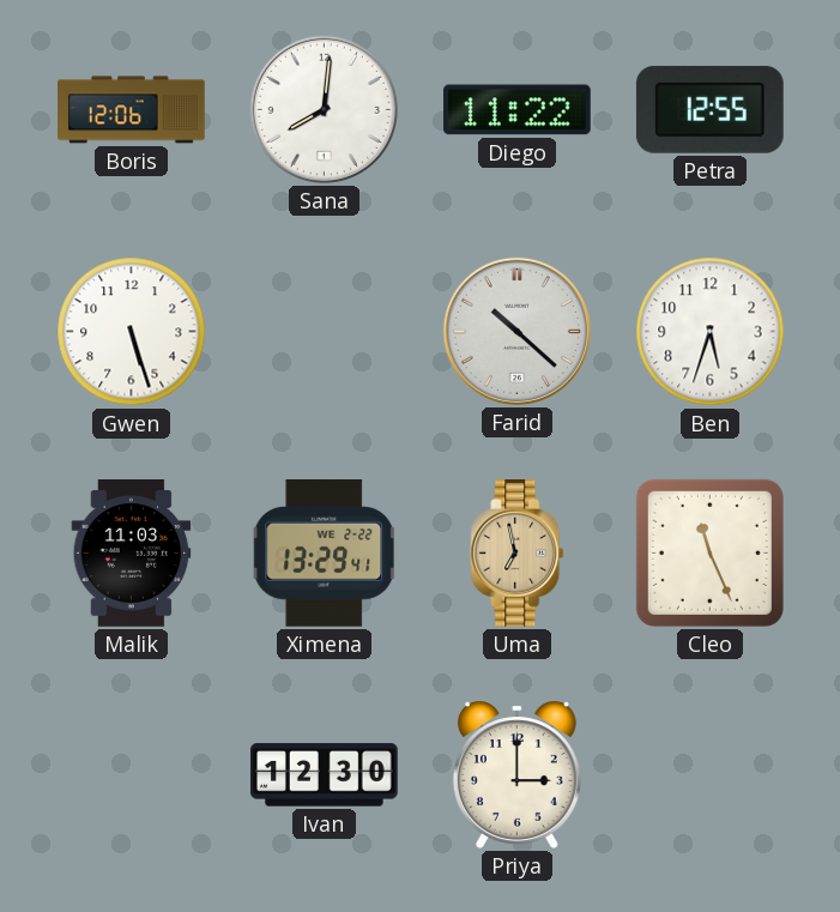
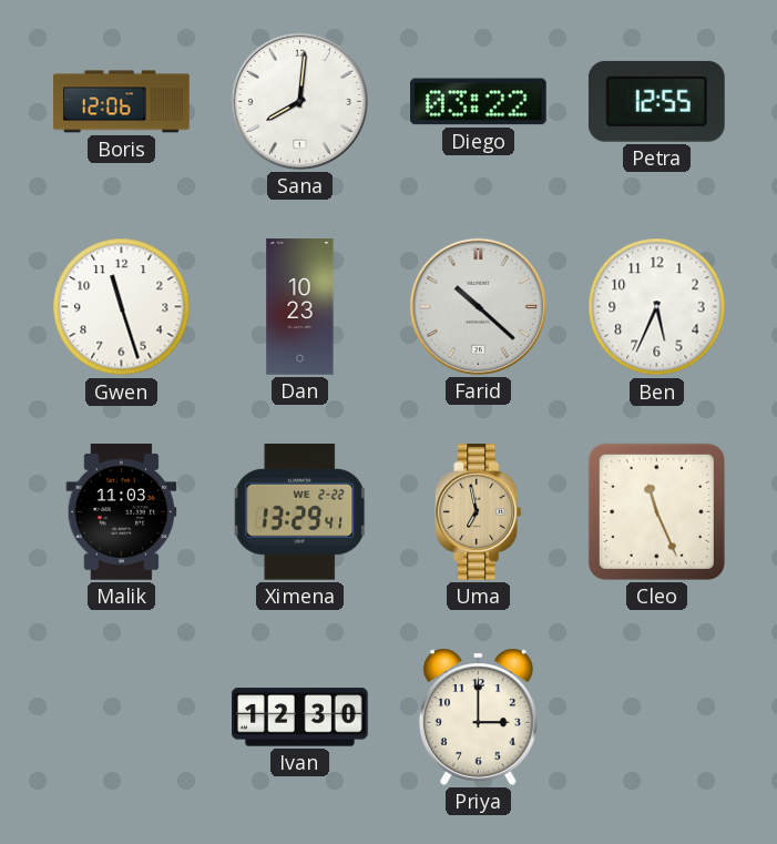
Diego: 11:22 -> 03:22
Gwen: 5:27 -> 11:27
Dan: none -> 10:23
Ben: 5:33 -> 5:34
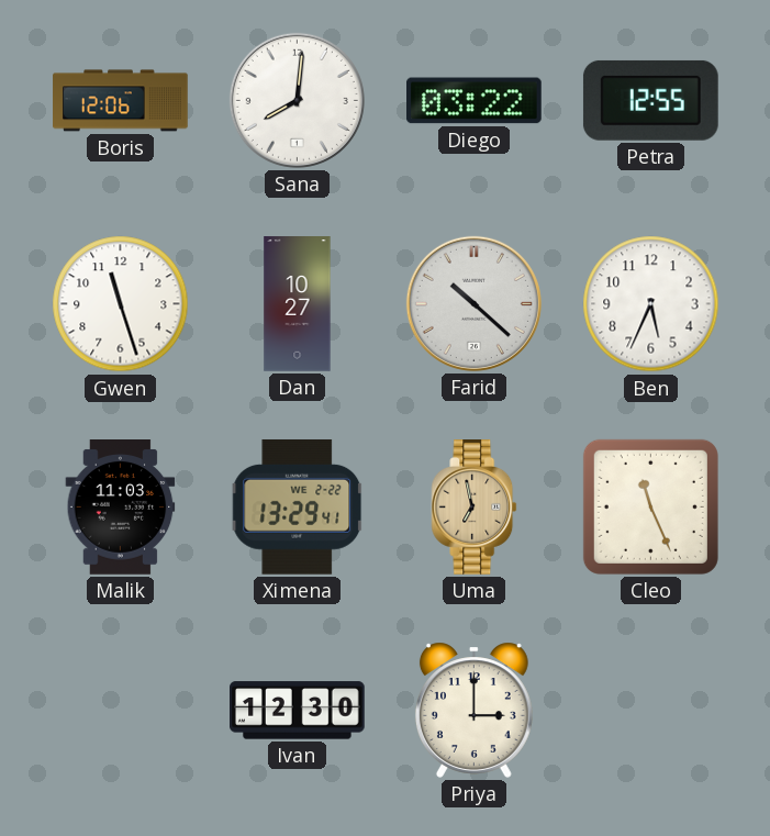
Dan: 10:23 -> 10:27
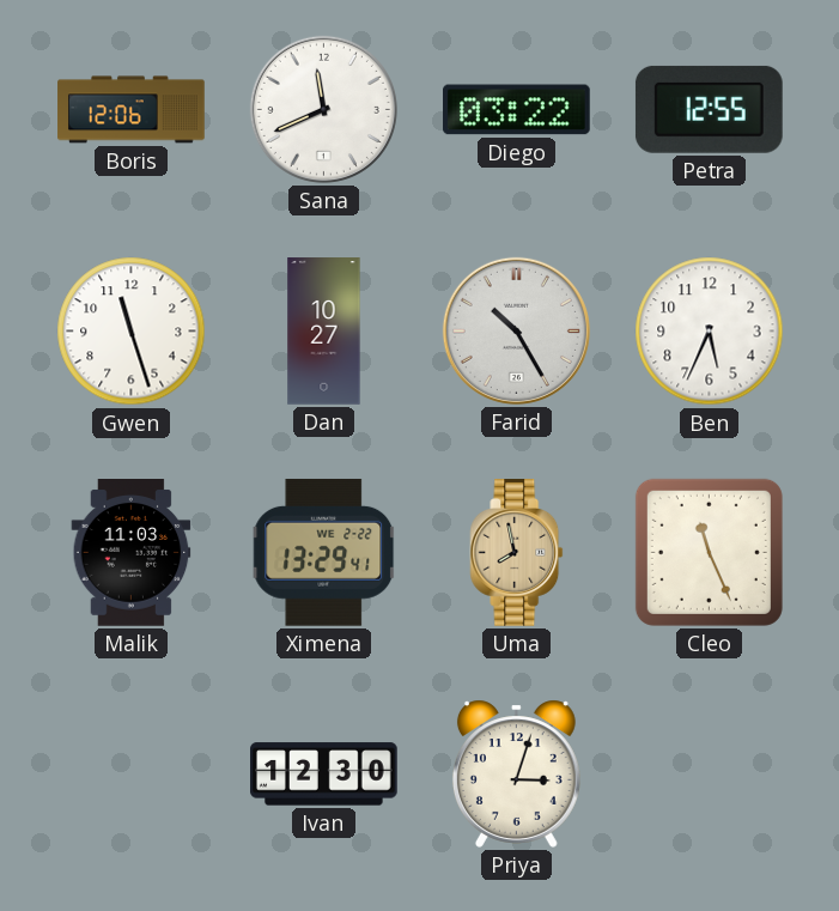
Sana: 8:01 -> 11:41
Farid: 10:22 -> 10:25
Uma: 6:58 -> 7:58
Priya: 3:00 -> 3:03
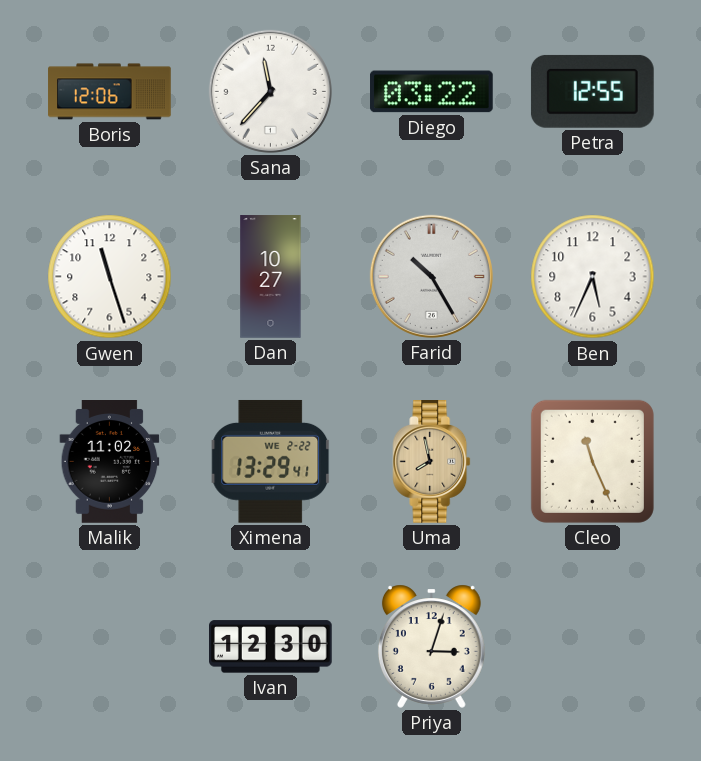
Sana: 11:41 -> 11:37
Malik: 11:03 -> 11:02
